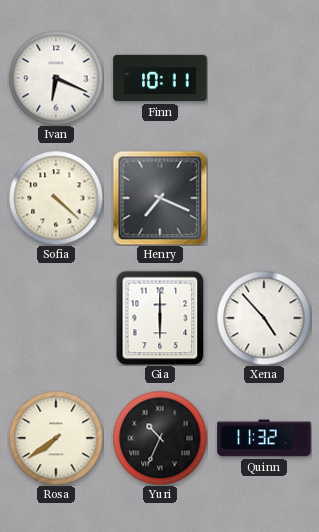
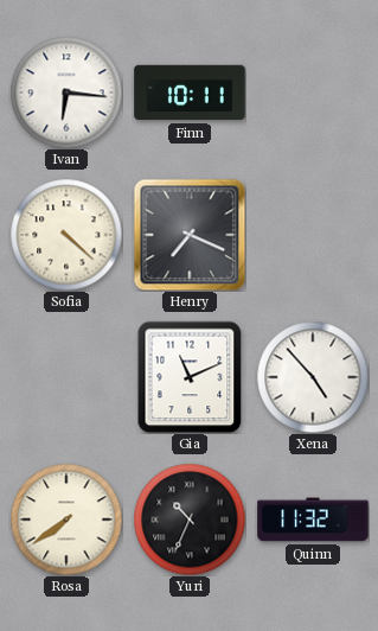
Ivan: 6:19 -> 6:16
Gia: 6:00 -> 11:11
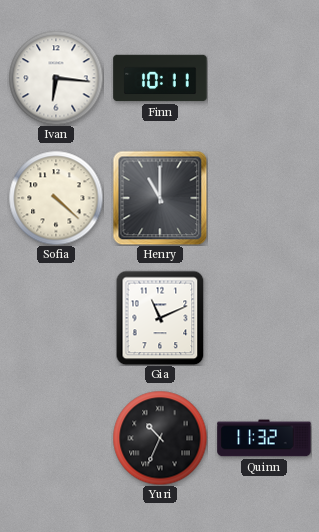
Henry: 7:19 -> 11:00
Xena: 4:53 -> none
Rosa: 7:39 -> none
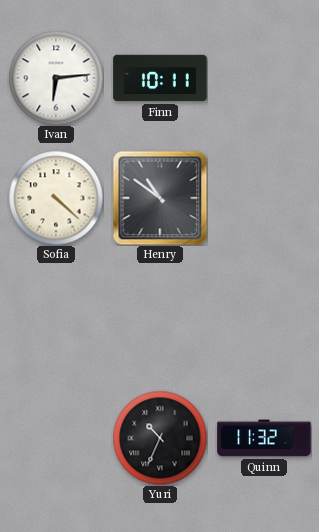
Ivan: 6:16 -> 6:14
Henry: 11:00 -> 10:51
Gia: 11:11 -> none
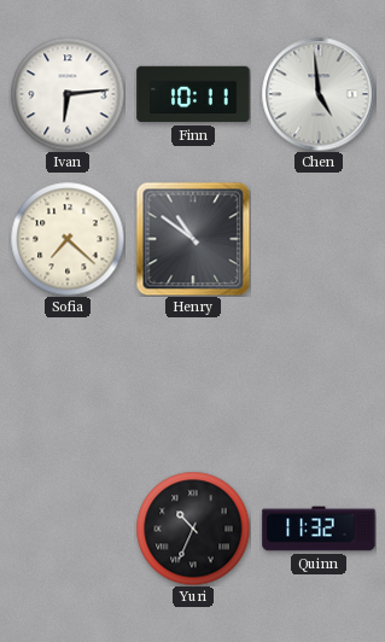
Chen: none -> 4:59
Sofia: 4:22 -> 7:22
